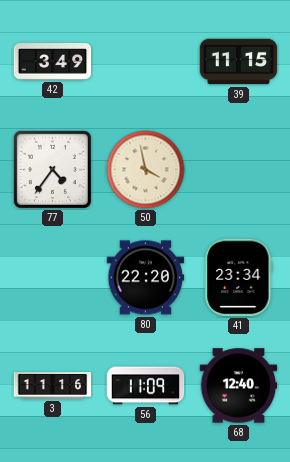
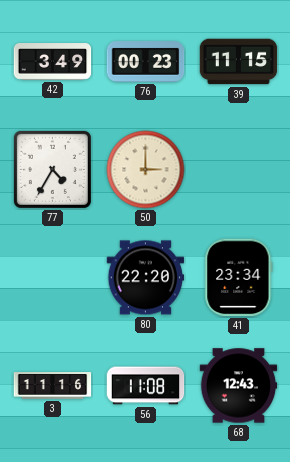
76: none -> 00:23
77: 4:36 -> 4:35
50: 3:58 -> 3:00
56: 11:09 -> 11:08
68: 12:40 -> 12:43
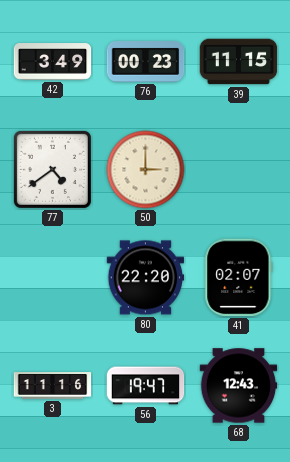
77: 4:35 -> 4:39
41: 23:34 -> 02:07
56: 11:08 -> 19:47
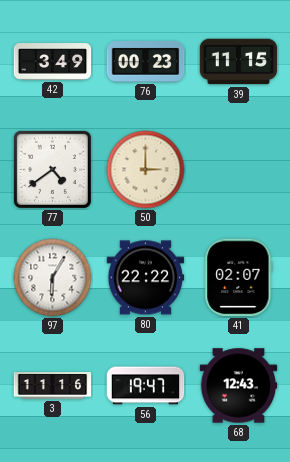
97: none -> 6:05
80: 22:20 -> 22:22
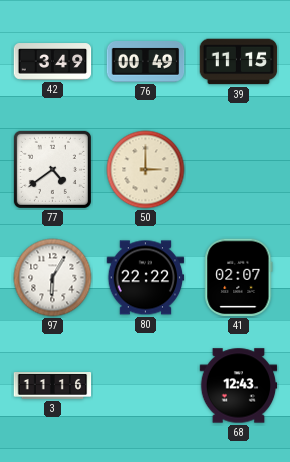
76: 00:23 -> 00:49
56: 19:47 -> none
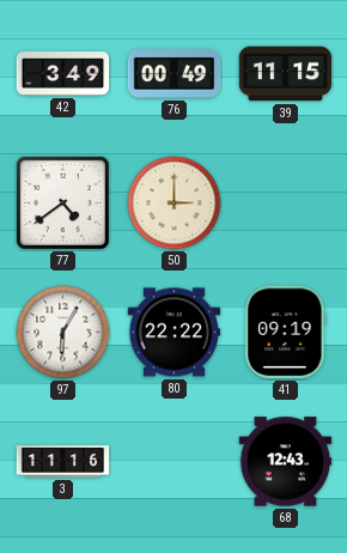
41: 02:07 -> 09:19
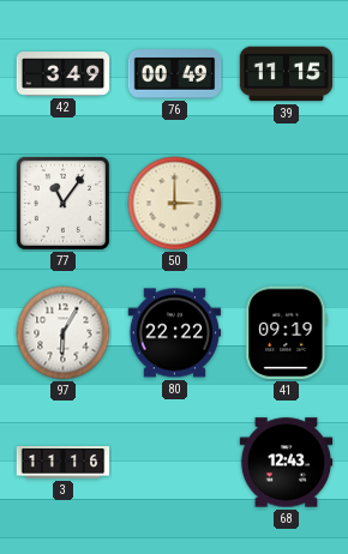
77: 4:39 -> 11:06
